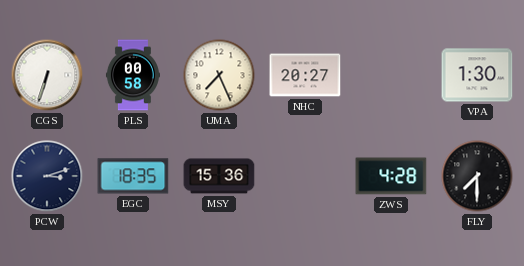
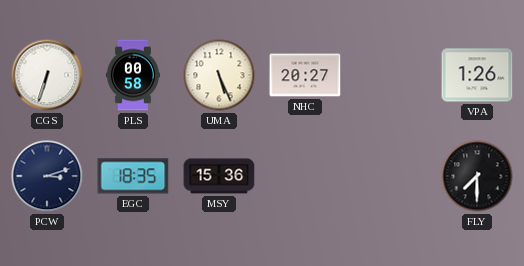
UMA: 7:26 -> 5:26
VPA: 1:30 -> 1:26
ZWS: 4:28 -> none
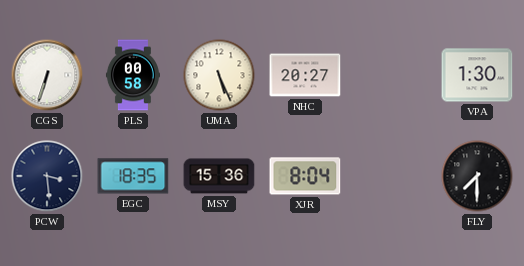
VPA: 1:26 -> 1:30
PCW: 3:12 -> 3:29
XJR: none -> 8:04
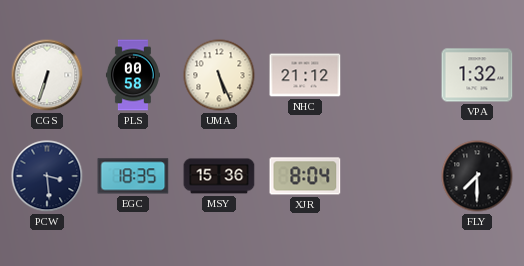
NHC: 20:27 -> 21:12
VPA: 1:30 -> 1:32
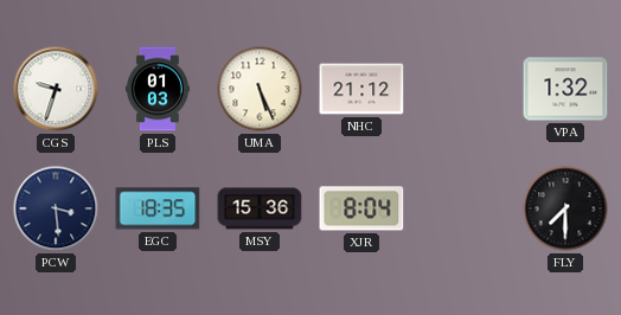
CGS: 6:33 -> 9:33
PLS: 00:58 -> 01:03
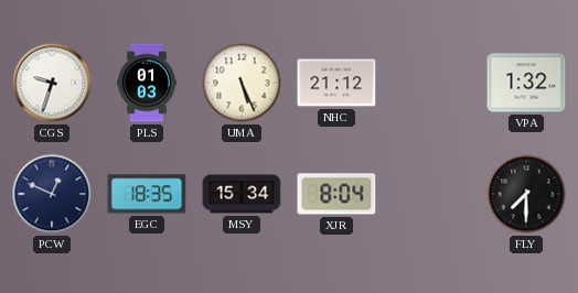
PCW: 3:29 -> 12:49
MSY: 15:36 -> 15:34
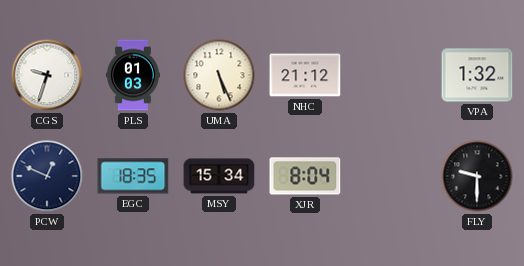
FLY: 7:30 -> 9:30
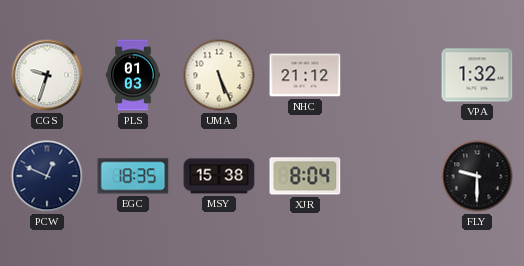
MSY: 15:34 -> 15:38
